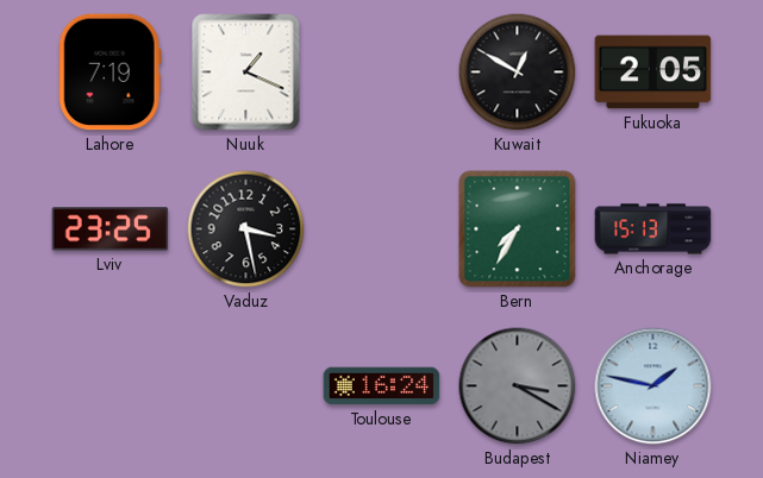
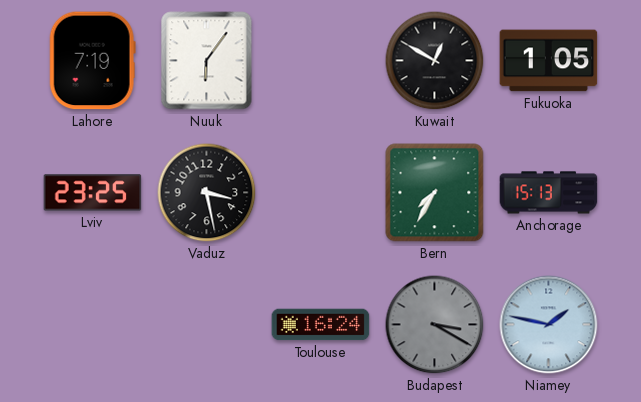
Nuuk: 1:19 -> 6:06
Fukuoka: 2:05 -> 1:05
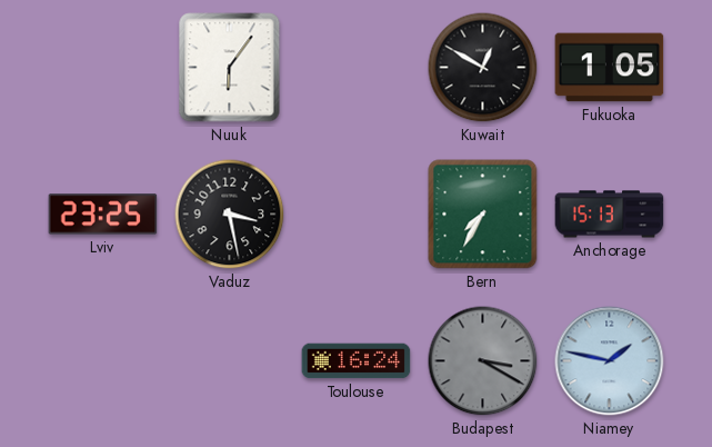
Lahore: 7:19 -> none
